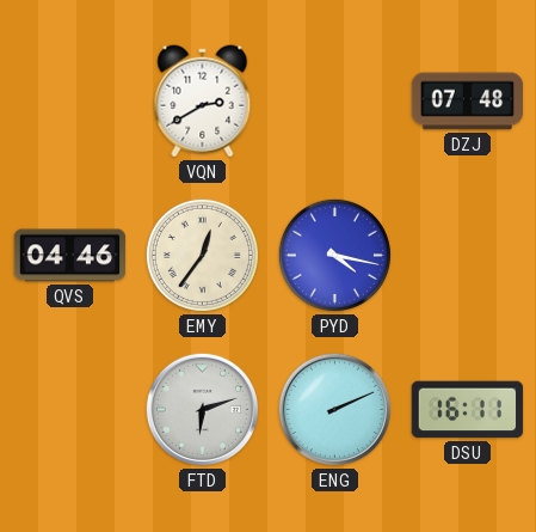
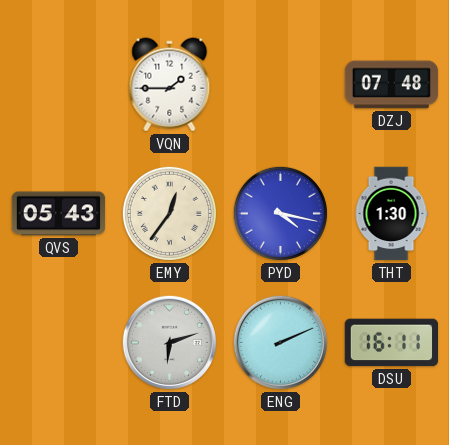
VQN: 2:40 -> 1:45
QVS: 04:46 -> 05:43
THT: none -> 1:30
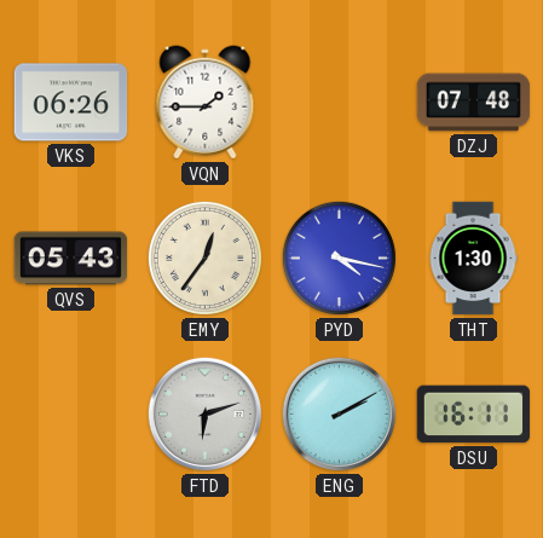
VKS: none -> 06:26
ENG: 2:11 -> 2:10
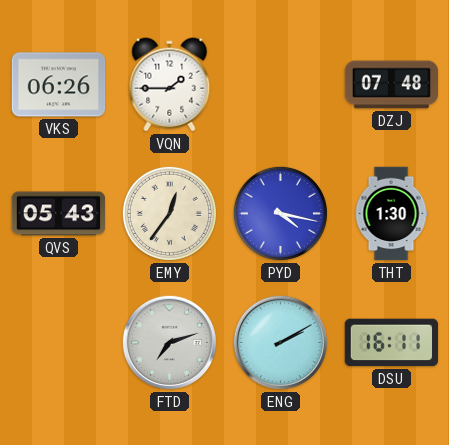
FTD: 6:12 -> 7:12
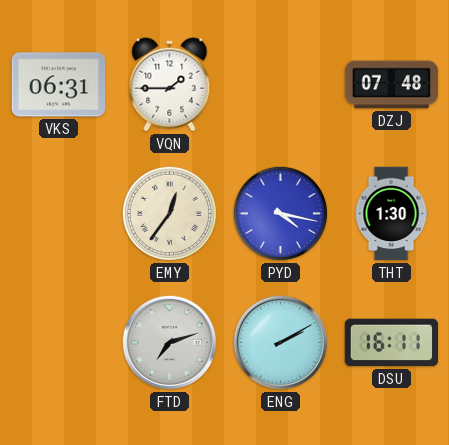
VKS: 06:26 -> 06:31
QVS: 05:43 -> none
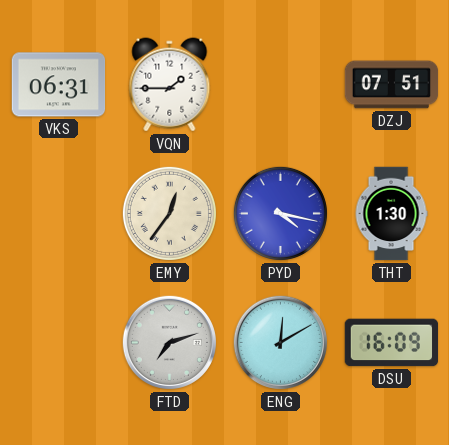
DZJ: 07:48 -> 07:51
ENG: 2:10 -> 12:10
DSU: 16:11 -> 16:09
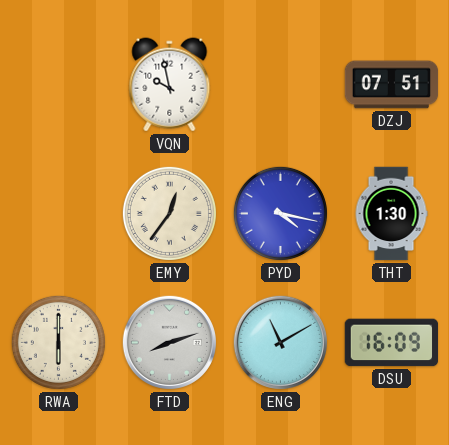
VKS: 06:31 -> none
VQN: 1:45 -> 9:58
RWA: none -> 6:00
FTD: 7:12 -> 8:12
ENG: 12:10 -> 11:10
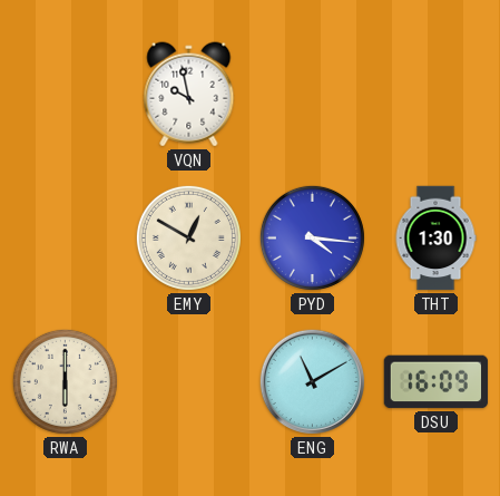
DZJ: 07:51 -> none
EMY: 12:36 -> 12:50
PYD: 4:17 -> 4:16
FTD: 8:12 -> none
